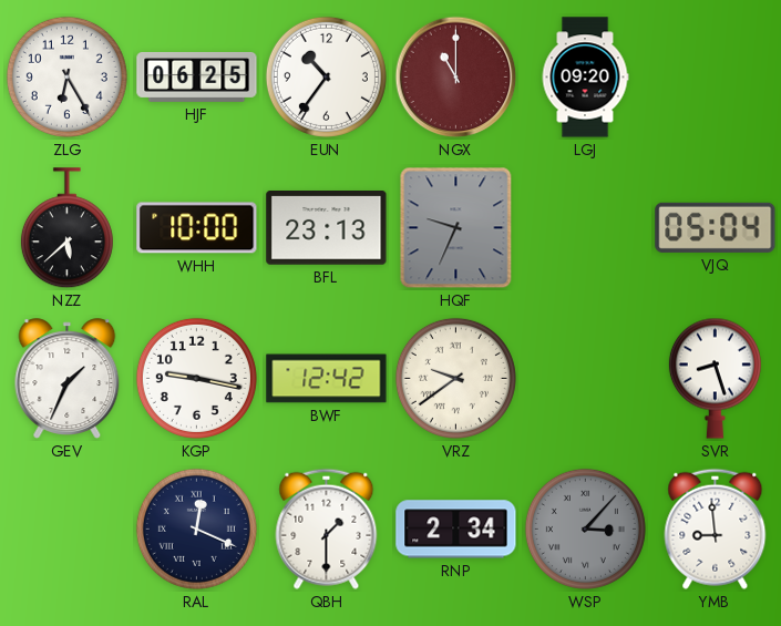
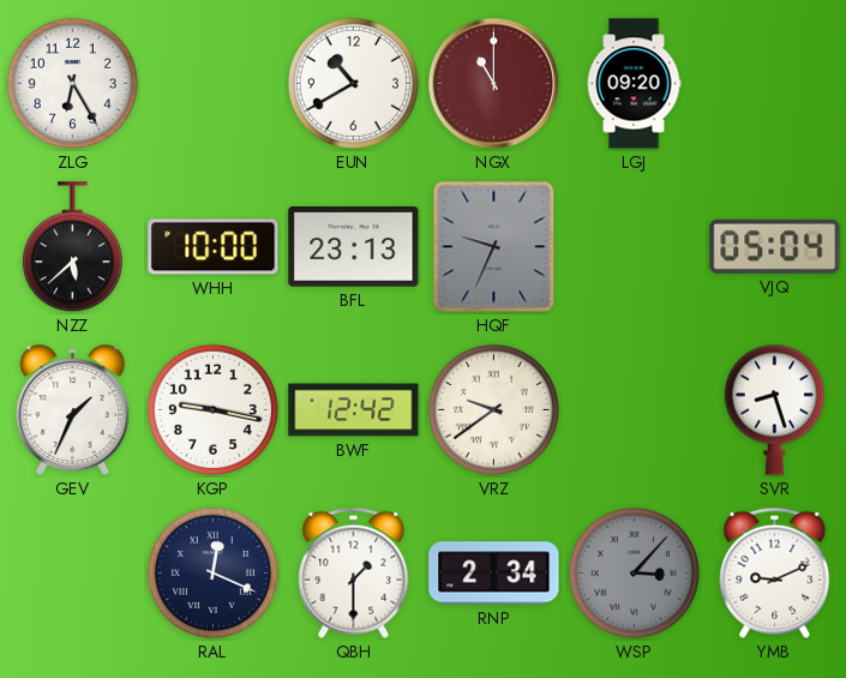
HJF: 06:25 -> none
EUN: 10:36 -> 10:40
YMB: 8:59 -> 9:11
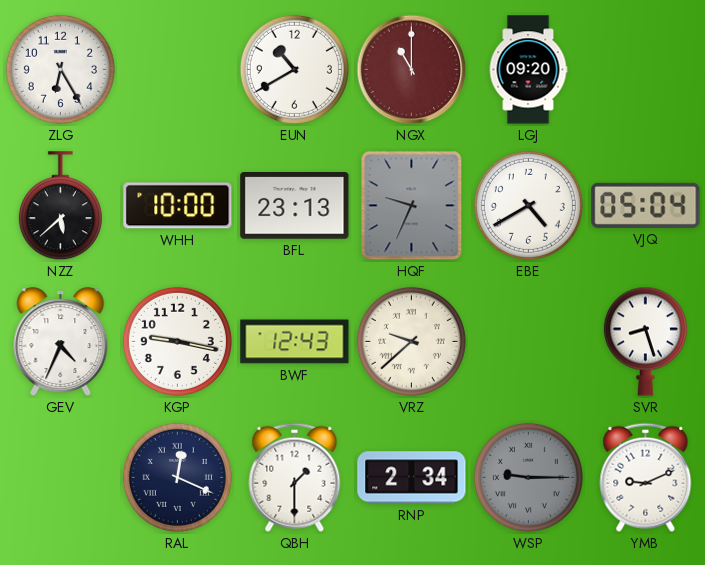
EBE: none -> 4:40
GEV: 1:34 -> 4:34
BWF: 12:42 -> 12:43
VRZ: 9:39 -> 9:38
WSP: 3:07 -> 9:15
